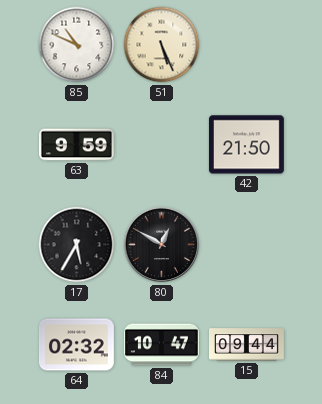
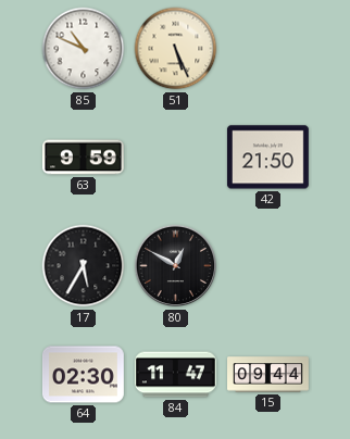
64: 02:32 -> 02:30
84: 10:47 -> 11:47
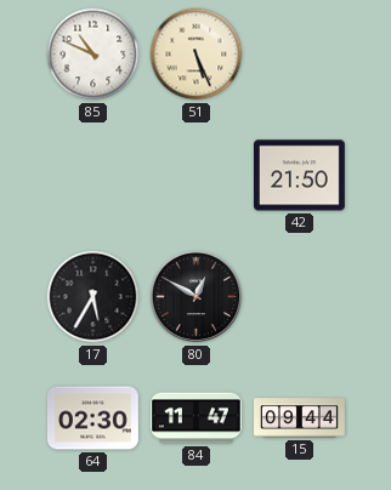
63: 9:59 -> none
